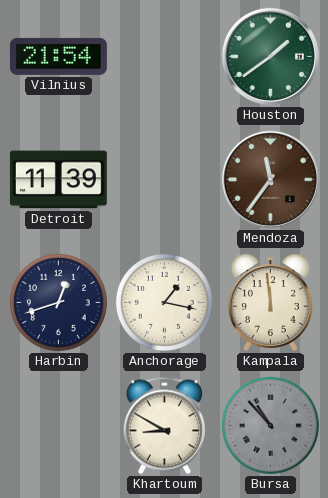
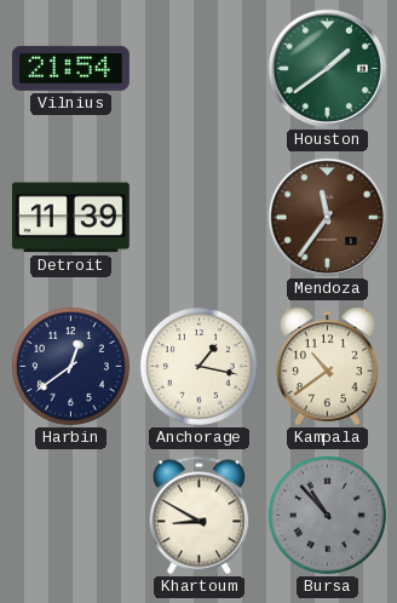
Harbin: 12:42 -> 12:39
Kampala: 11:59 -> 10:39
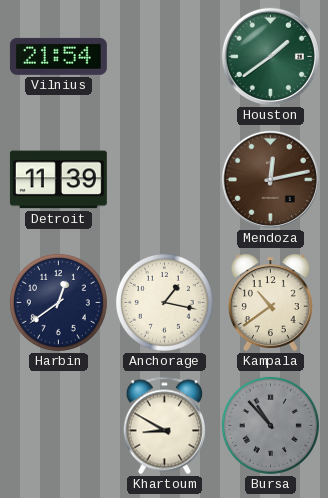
Mendoza: 11:36 -> 12:13
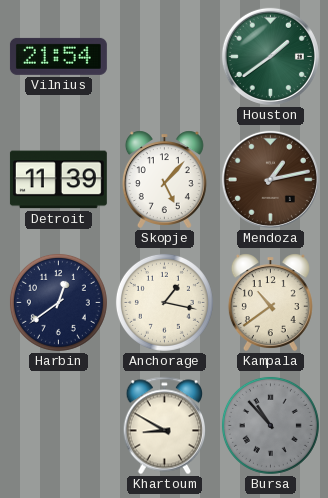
Skopje: none -> 5:07
Mendoza: 12:13 -> 1:13
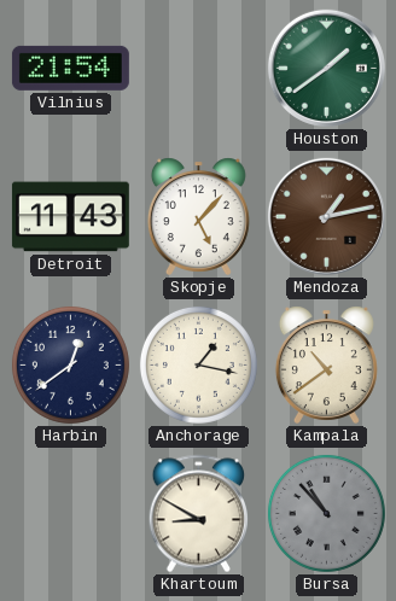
Detroit: 11:39 -> 11:43
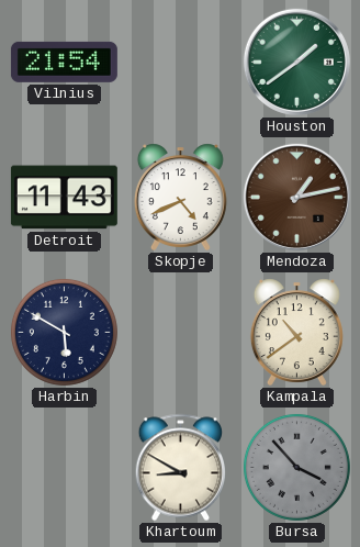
Skopje: 5:07 -> 4:41
Harbin: 12:39 -> 5:50
Anchorage: 1:17 -> none
Bursa: 10:53 -> 3:53
